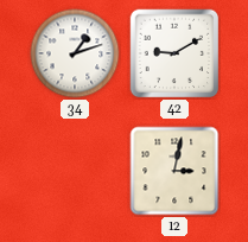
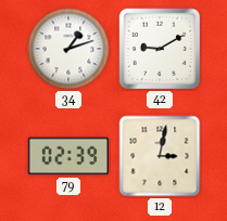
79: none -> 02:39
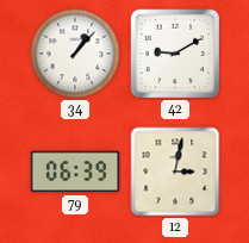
34: 1:12 -> 1:07
79: 02:39 -> 06:39
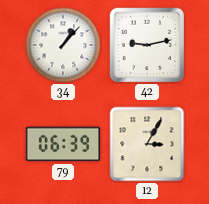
42: 9:10 -> 9:13
12: 3:02 -> 3:05
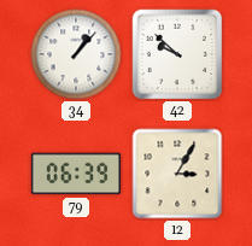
42: 9:13 -> 9:52
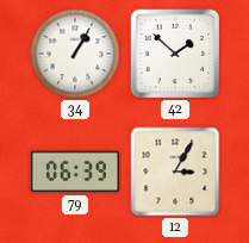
34: 1:07 -> 1:05
42: 9:52 -> 1:52
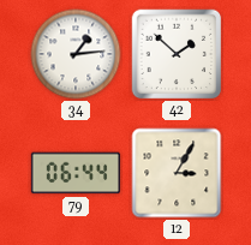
34: 1:05 -> 1:14
79: 06:39 -> 06:44
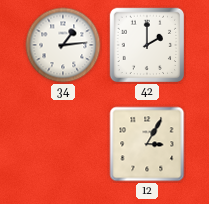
42: 1:52 -> 2:00
79: 06:44 -> none
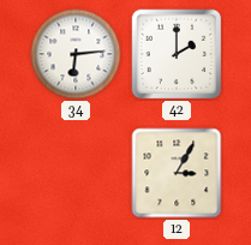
34: 1:14 -> 6:14
